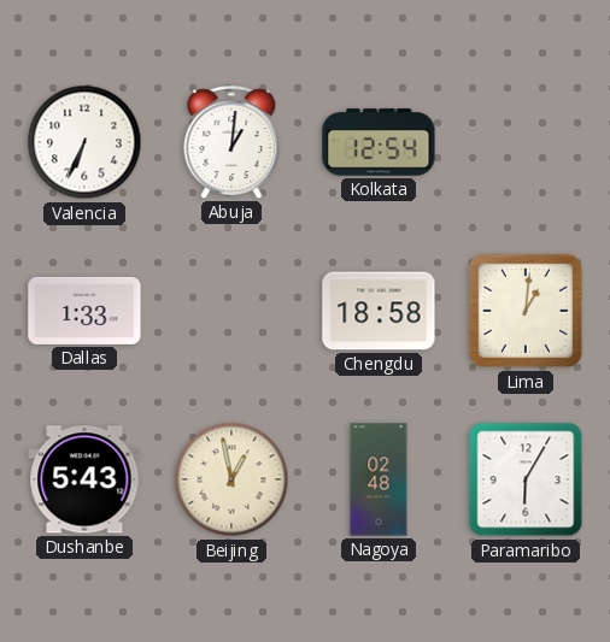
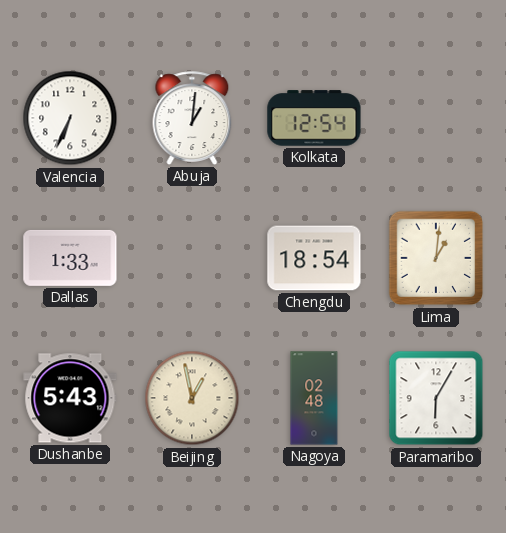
Chengdu: 18:58 -> 18:54
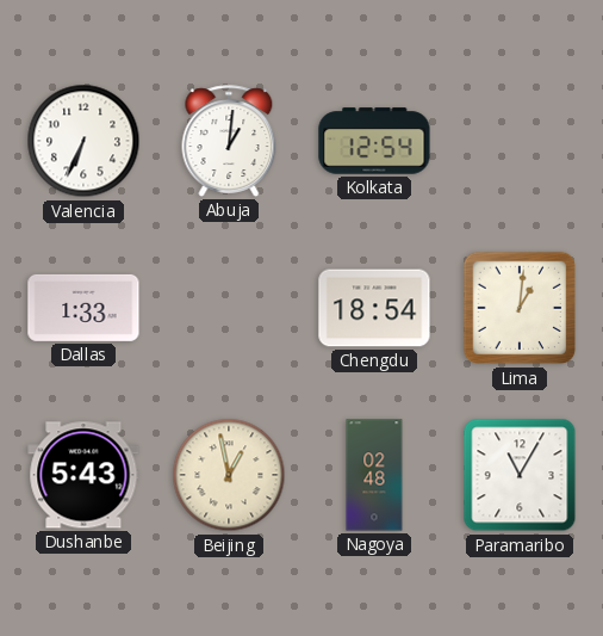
Paramaribo: 6:05 -> 11:05
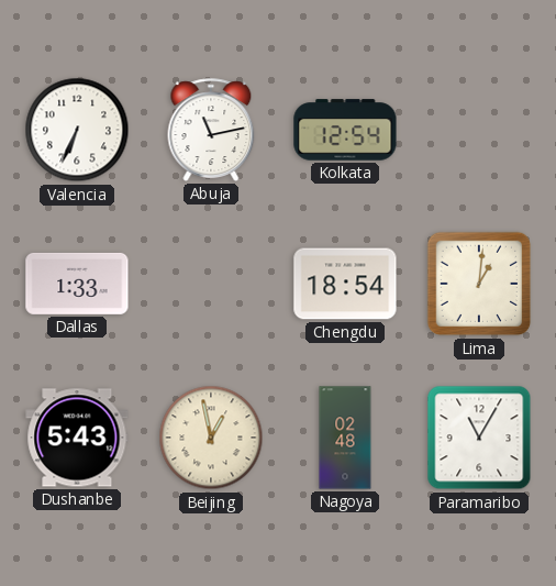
Abuja: 1:01 -> 11:13
